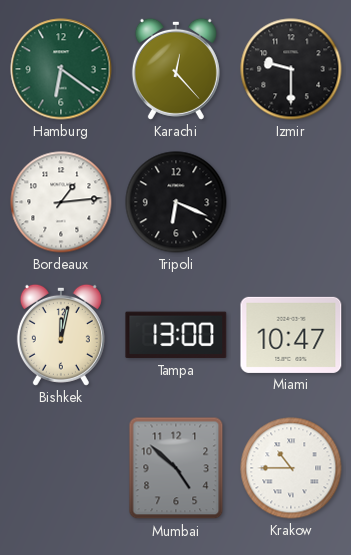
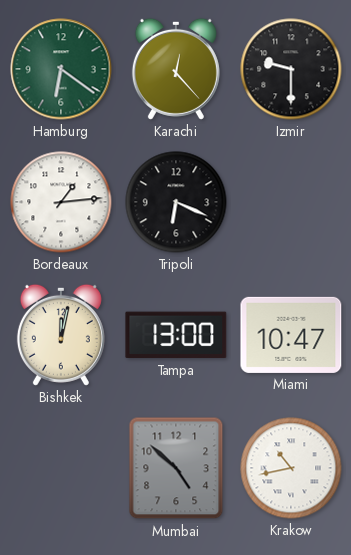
Krakow: 10:45 -> 10:43
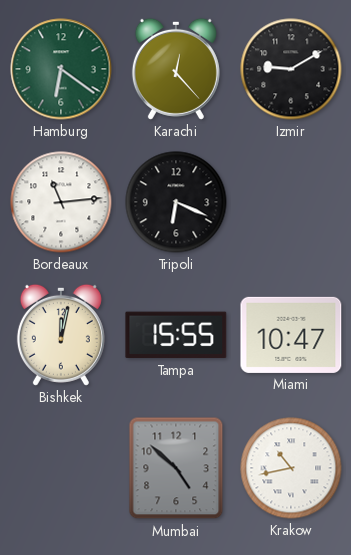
Izmir: 9:30 -> 9:10
Bordeaux: 1:14 -> 11:14
Tampa: 13:00 -> 15:55
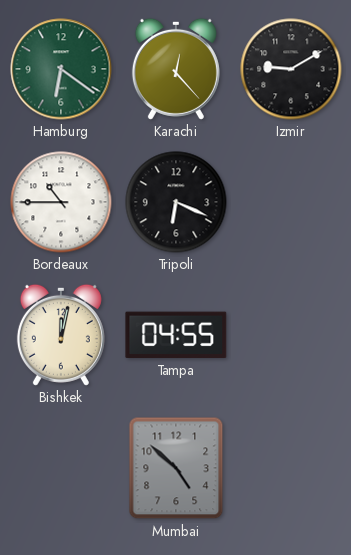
Bordeaux: 11:14 -> 10:45
Tampa: 15:55 -> 04:55
Miami: 10:47 -> none
Krakow: 10:43 -> none
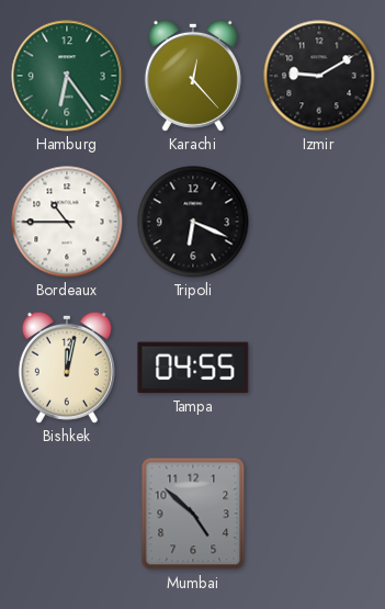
Hamburg: 6:21 -> 6:24
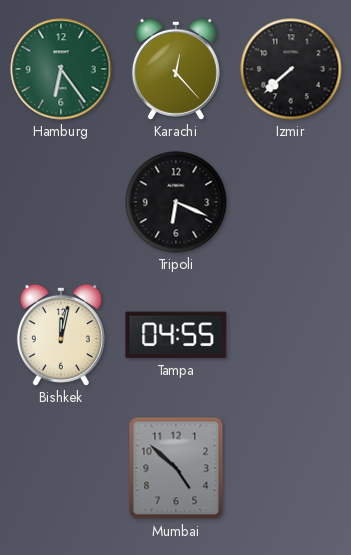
Izmir: 9:10 -> 7:38
Bordeaux: 10:45 -> none
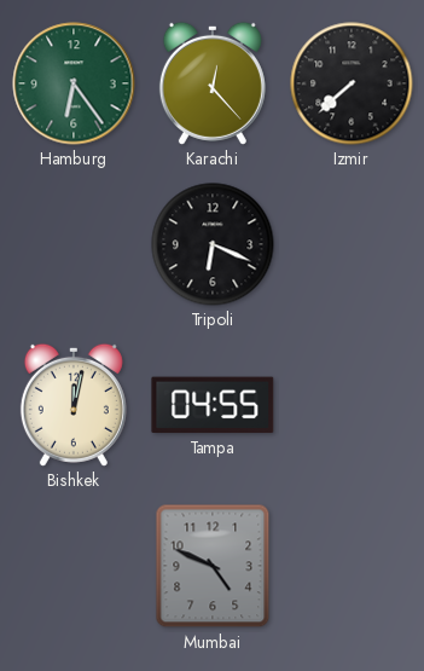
Mumbai: 4:52 -> 4:49
